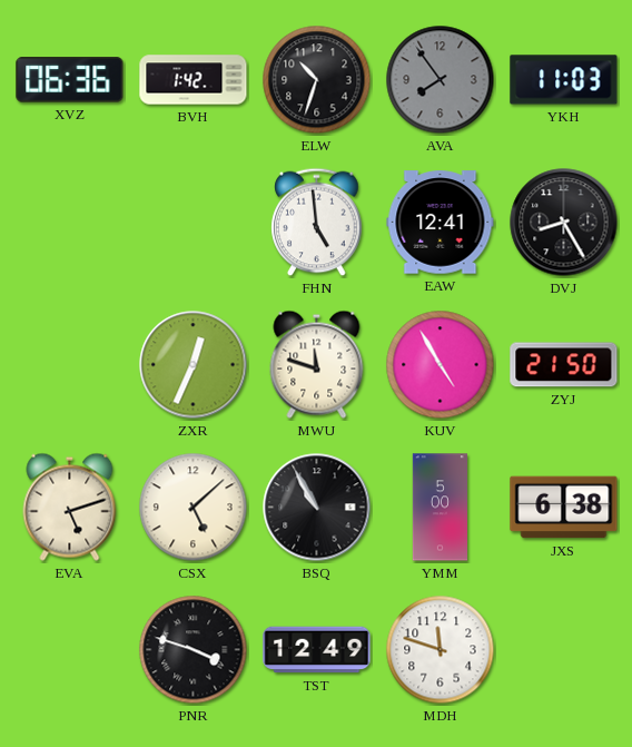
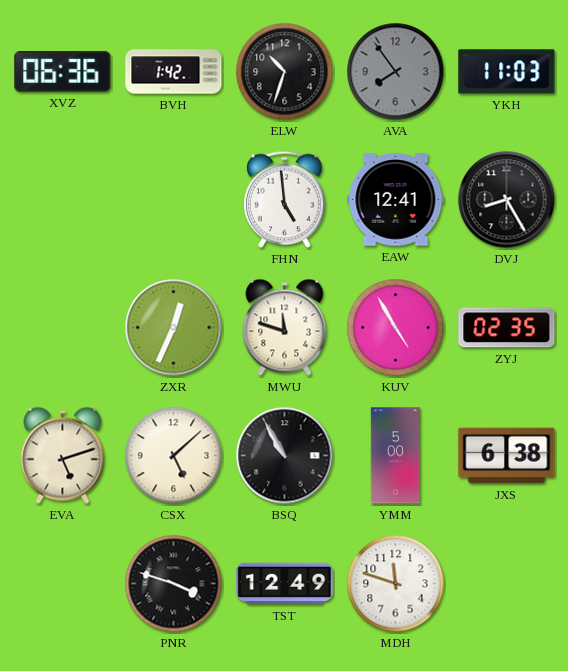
ZYJ: 21:50 -> 02:35
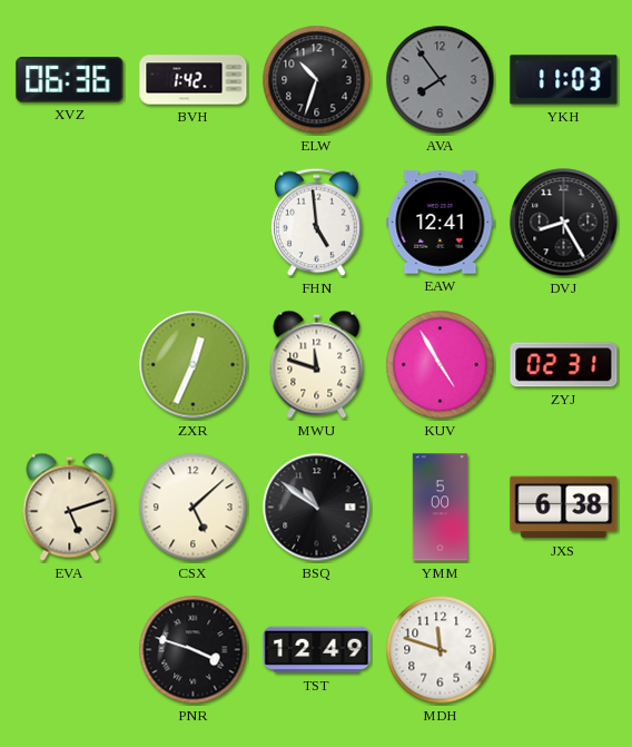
ZYJ: 02:35 -> 02:31
BSQ: 10:55 -> 10:51
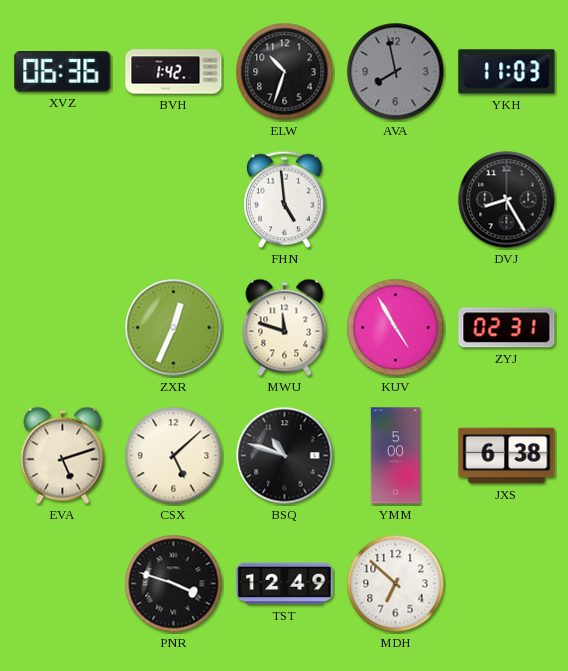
AVA: 7:54 -> 7:58
EAW: 12:41 -> none
BSQ: 10:51 -> 10:48
MDH: 11:48 -> 6:52
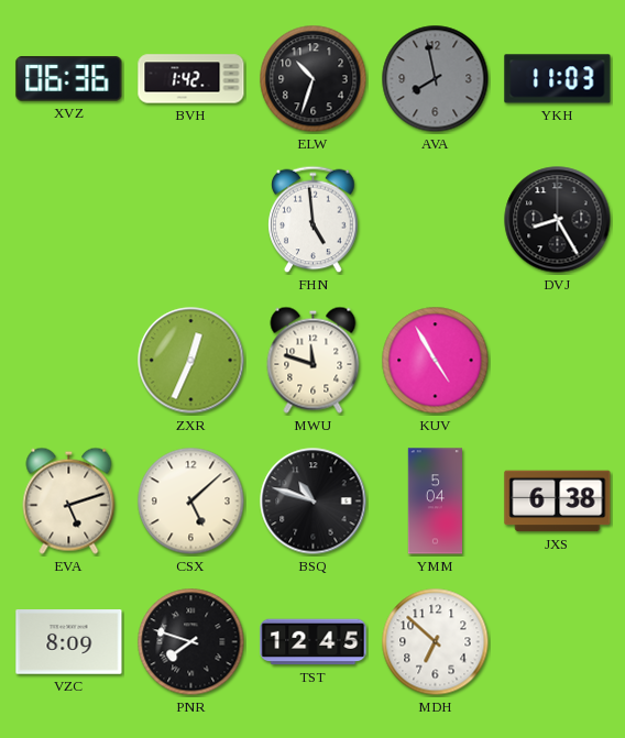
ZYJ: 02:31 -> none
YMM: 5:00 -> 5:04
VZC: none -> 8:09
PNR: 3:48 -> 7:48
TST: 12:49 -> 12:45
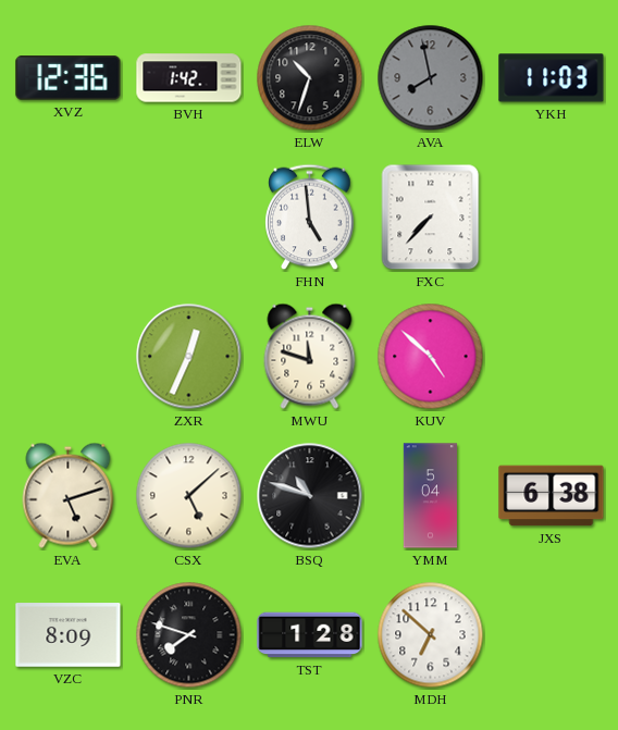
XVZ: 06:36 -> 12:36
FXC: none -> 7:37
DVJ: 8:25 -> none
KUV: 4:55 -> 4:52
TST: 12:45 -> 1:28
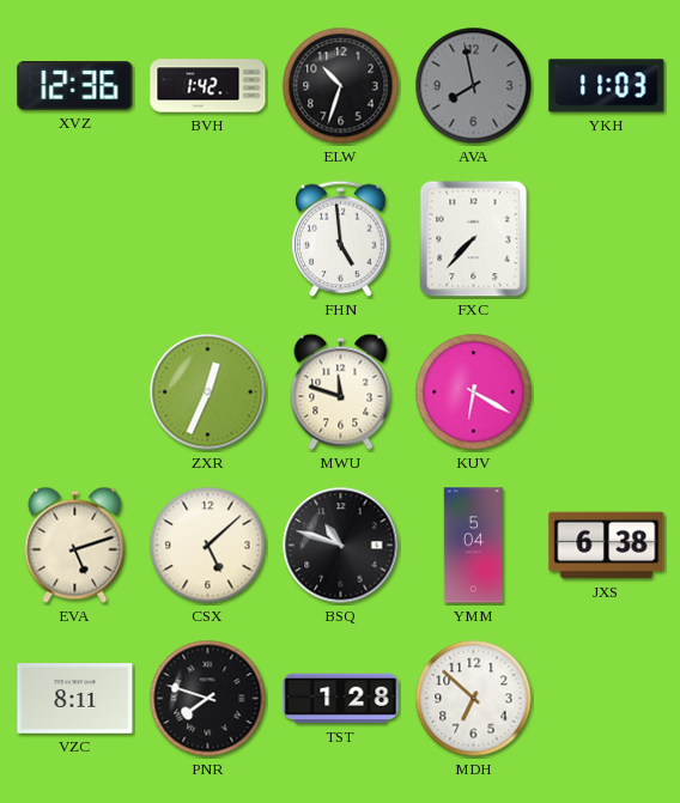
KUV: 4:52 -> 6:20
VZC: 8:09 -> 8:11
